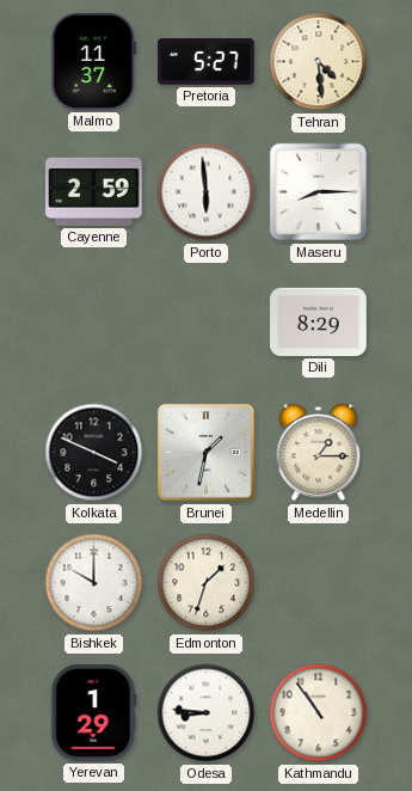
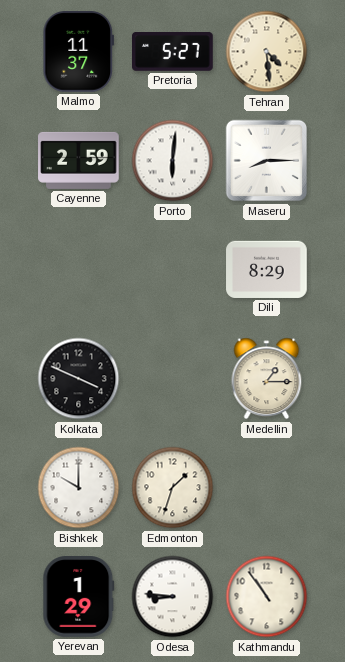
Porto: 5:59 -> 6:01
Brunei: 1:32 -> none
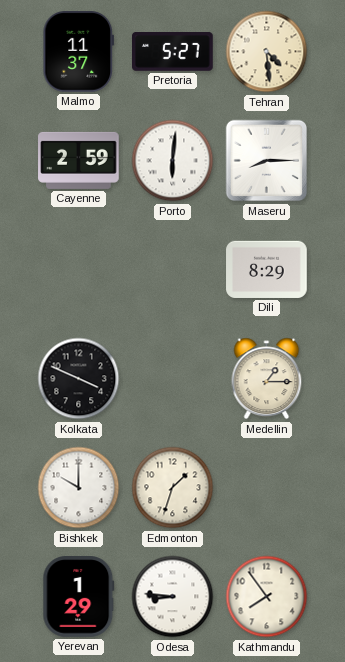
Kathmandu: 10:54 -> 7:54
